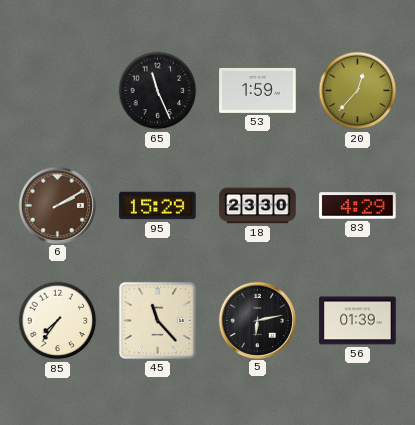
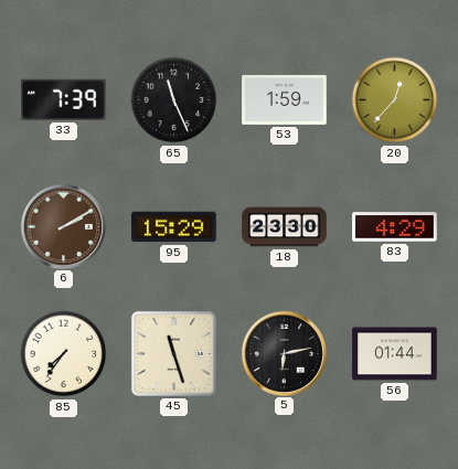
33: none -> 7:39
45: 11:23 -> 11:27
56: 01:39 -> 01:44
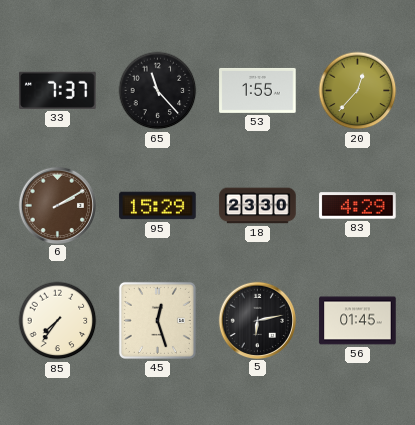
33: 7:39 -> 7:37
65: 11:26 -> 11:23
53: 1:59 -> 1:55
45: 11:27 -> 12:27
56: 01:44 -> 01:45
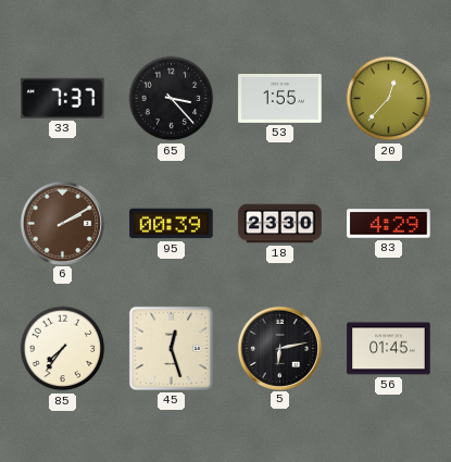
65: 11:23 -> 3:23
95: 15:29 -> 00:39
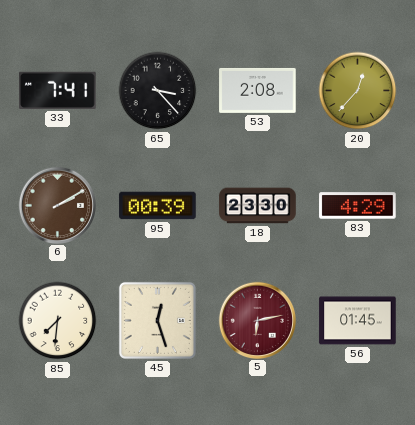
33: 7:37 -> 7:41
53: 1:55 -> 2:08
85: 7:36 -> 7:31
5 dial: black -> burgundy
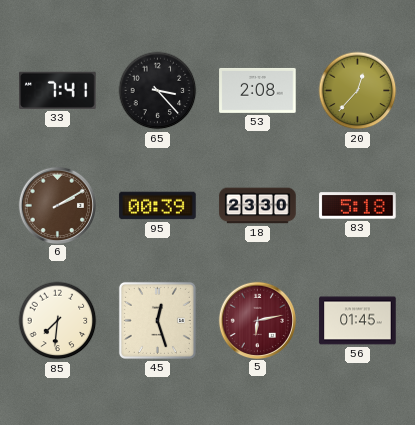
83: 4:29 -> 5:18
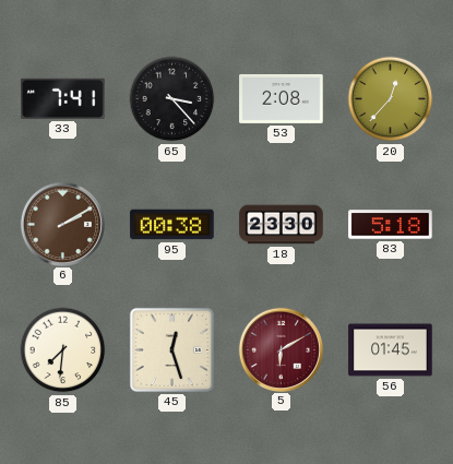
95: 00:39 -> 00:38
5: 6:13 -> 6:10
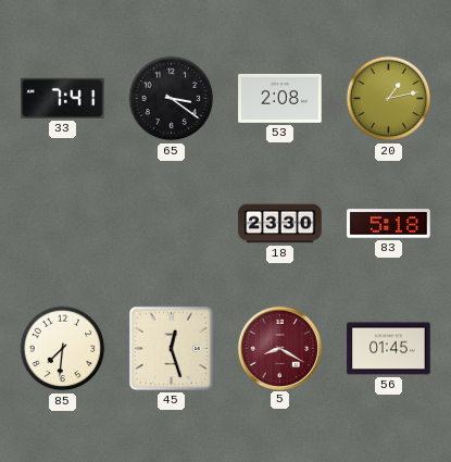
65: 3:23 -> 3:21
20: 12:37 -> 1:13
6: 2:10 -> none
95: 00:38 -> none
5: 6:10 -> 8:20
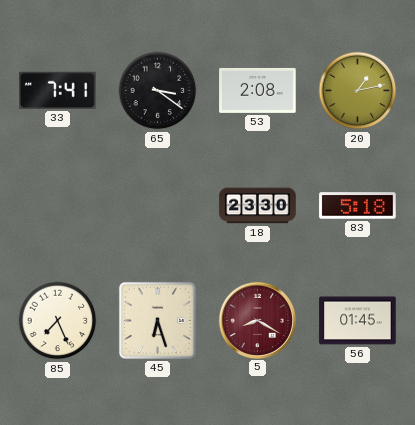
85: 7:31 -> 7:26
45: 12:27 -> 6:27
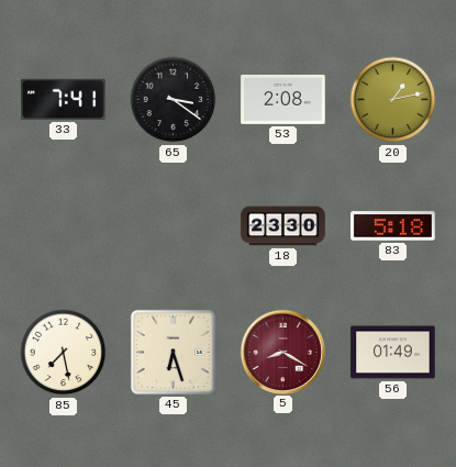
85: 7:26 -> 7:28
56: 01:45 -> 01:49
